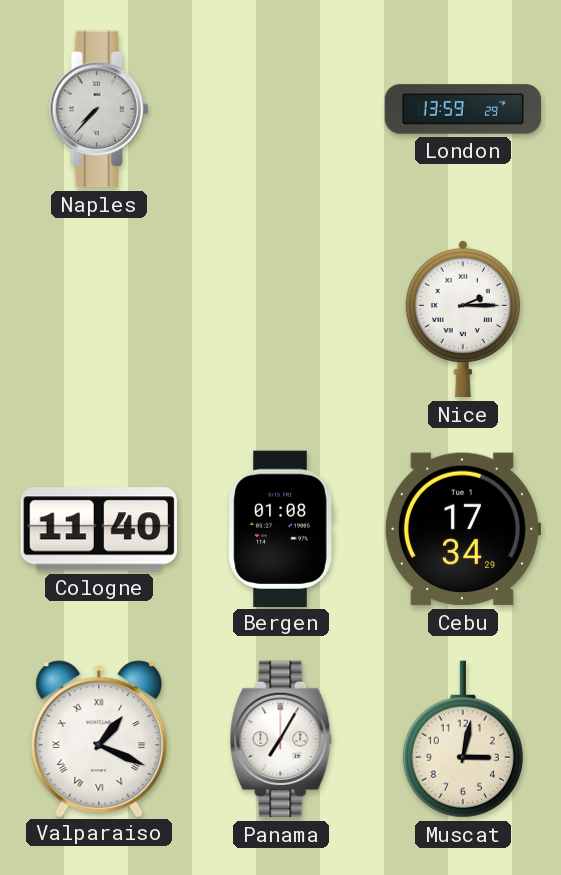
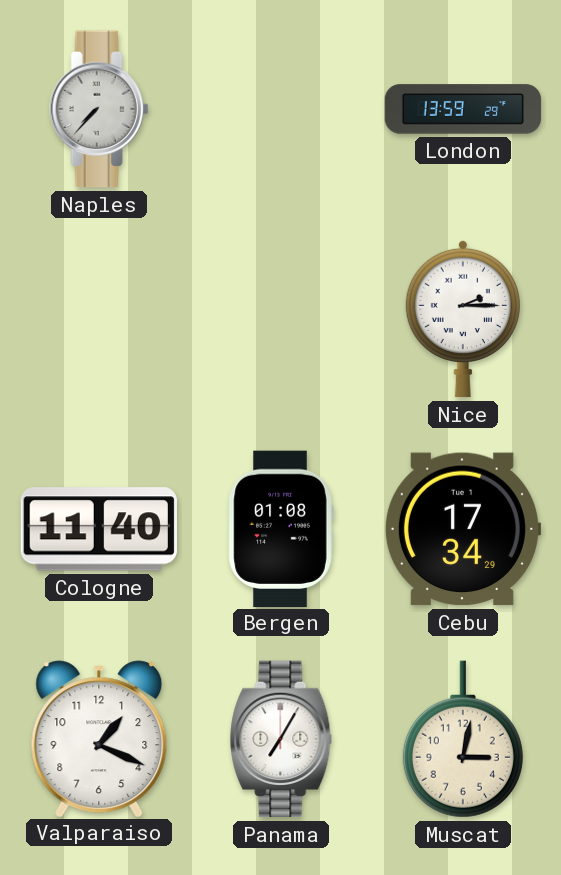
Valparaiso numerals: Roman -> Arabic
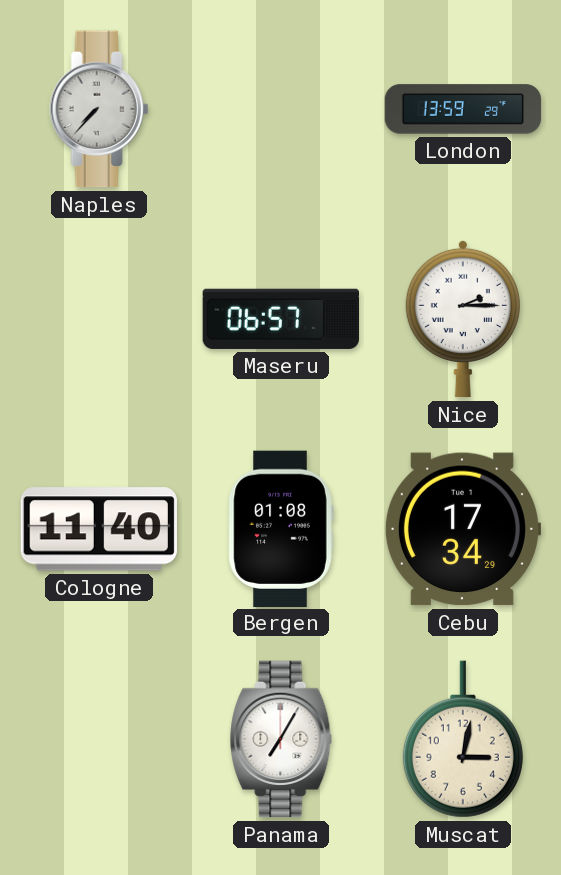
Maseru: none -> 06:57
Valparaiso: 1:19 -> none
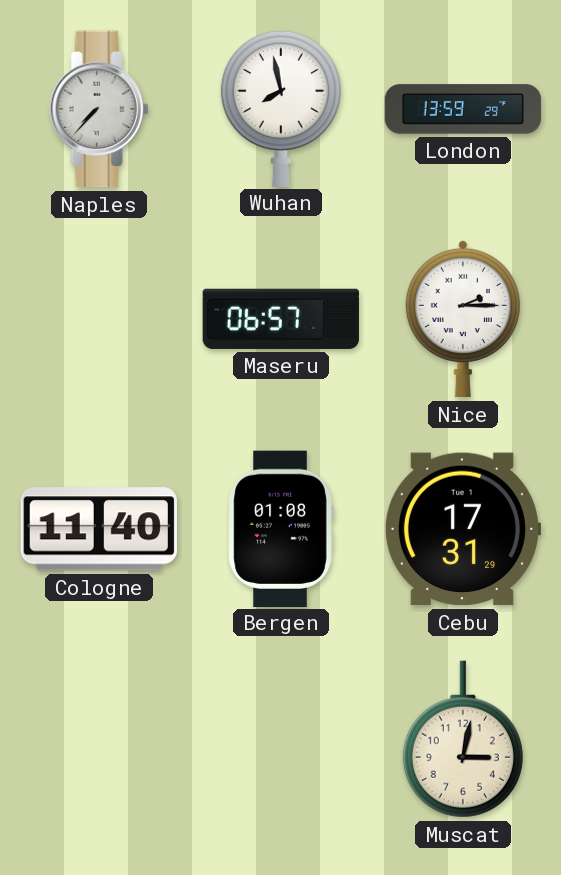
Wuhan: none -> 7:58
Cebu: 17:34 -> 17:31
Panama: 7:05 -> none
